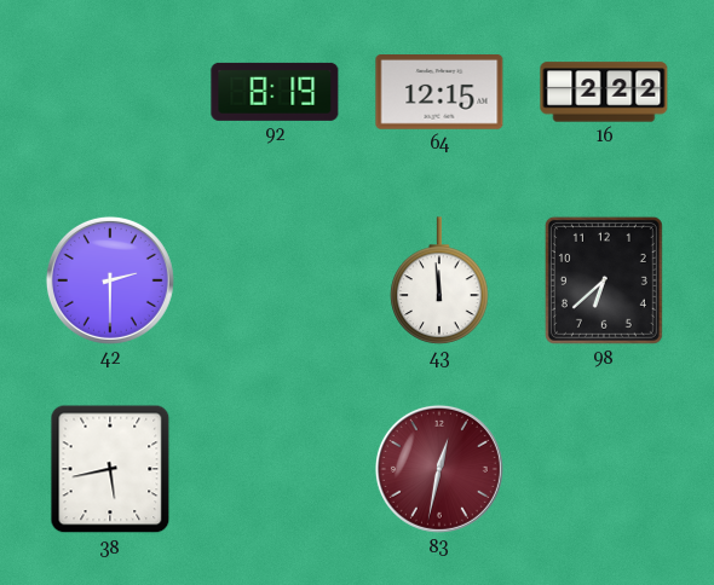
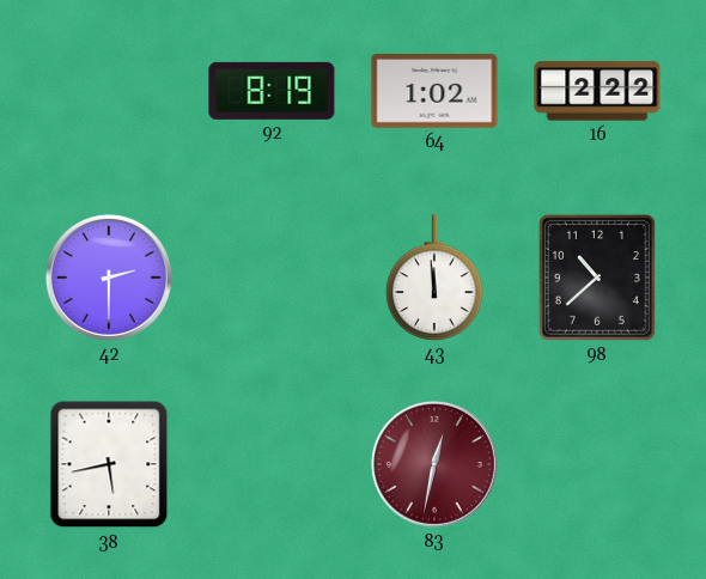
64: 12:15 -> 1:02
98: 6:38 -> 10:38
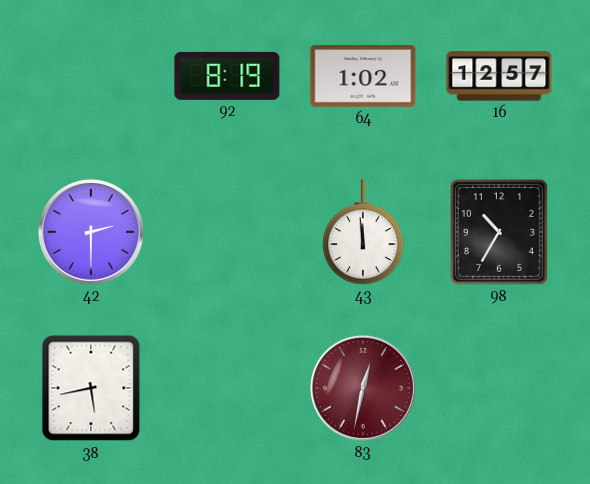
16: 2:22 -> 12:57
98: 10:38 -> 10:35
